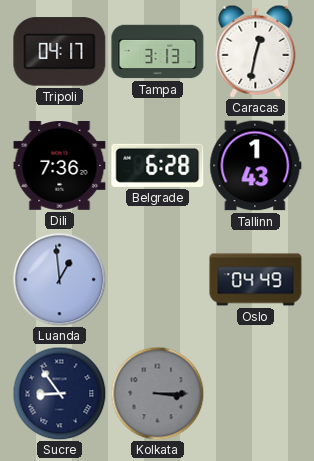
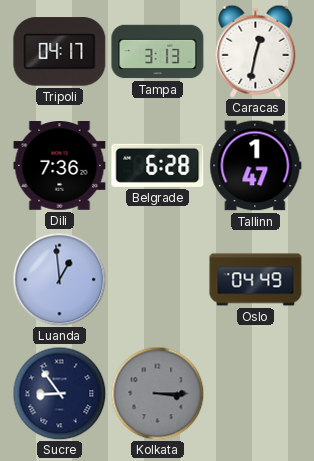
Tallinn: 1:43 -> 1:47
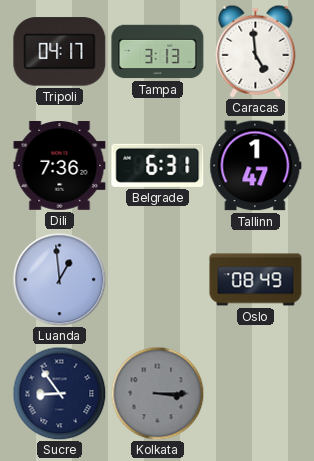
Caracas: 12:32 -> 4:59
Belgrade: 6:28 -> 6:31
Oslo: 04:49 -> 08:49
